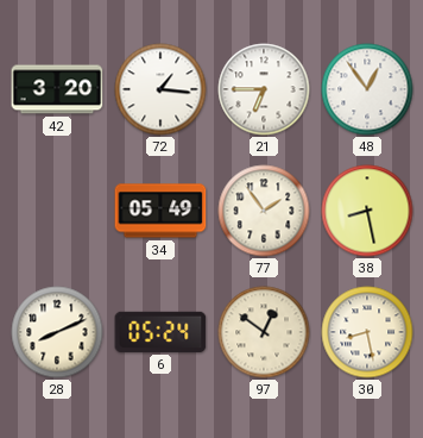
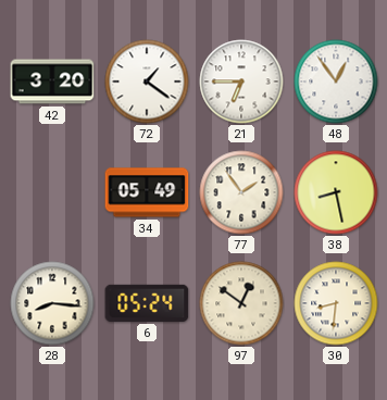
72: 1:16 -> 1:21
28: 8:11 -> 8:16
30: 8:28 -> 8:31
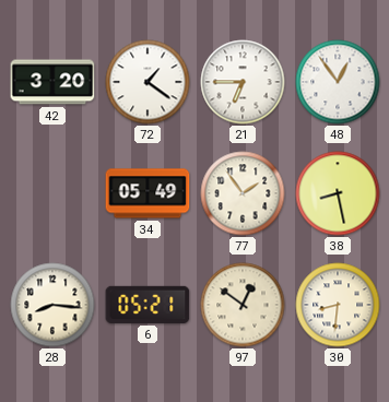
6: 05:24 -> 05:21
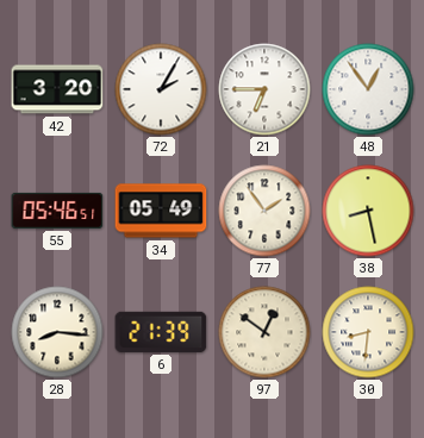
72: 1:21 -> 2:05
55: none -> 05:46
6: 05:21 -> 21:39
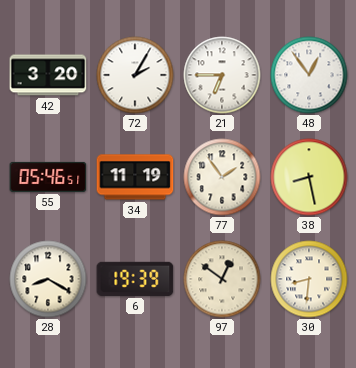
34: 05:49 -> 11:19
28: 8:16 -> 8:20
6: 21:39 -> 19:39
